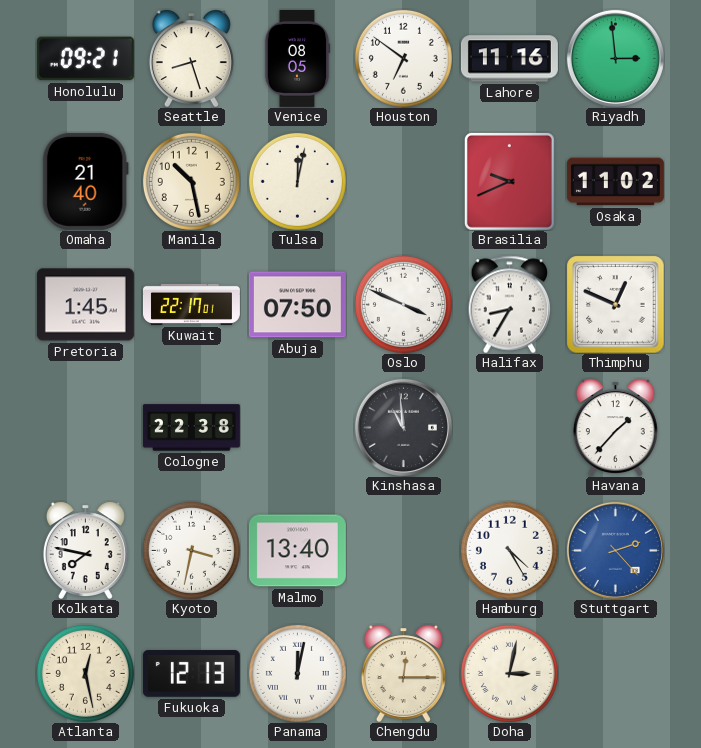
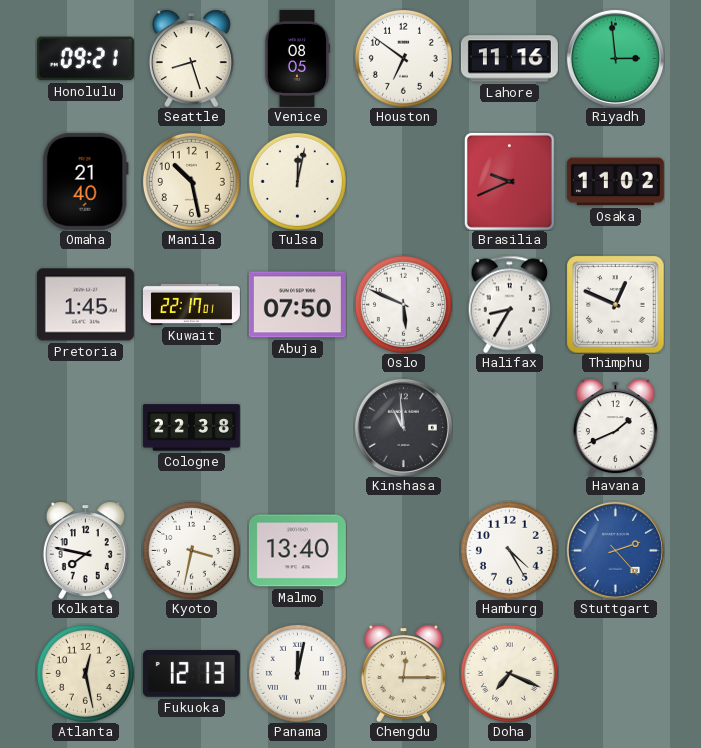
Oslo: 3:49 -> 5:49
Havana: 1:37 -> 1:41
Doha: 3:02 -> 7:19
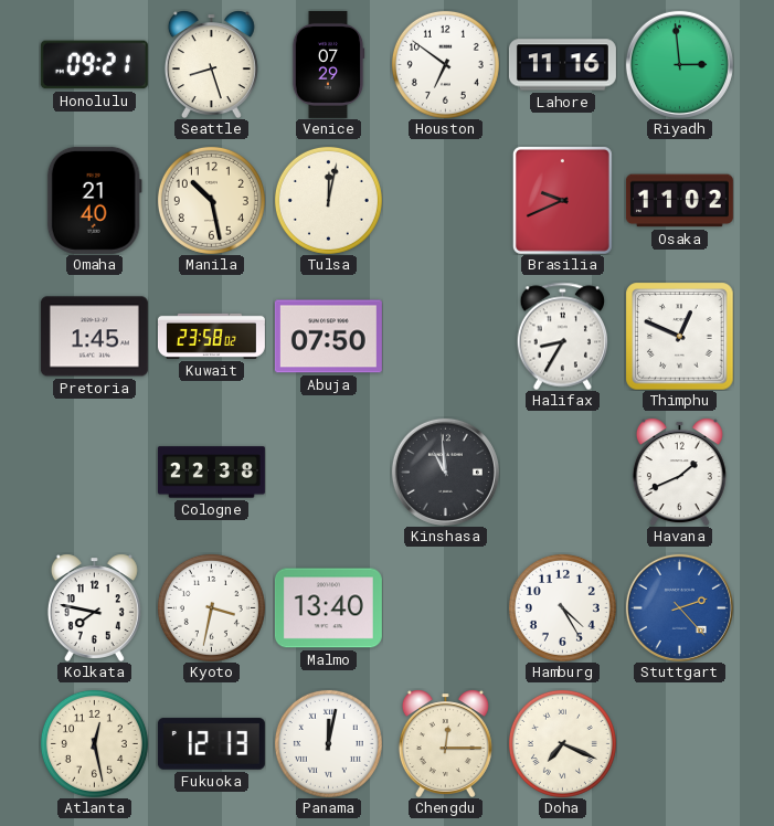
Venice: 08:05 -> 07:29
Kuwait: 22:17 -> 23:58
Oslo: 5:49 -> none
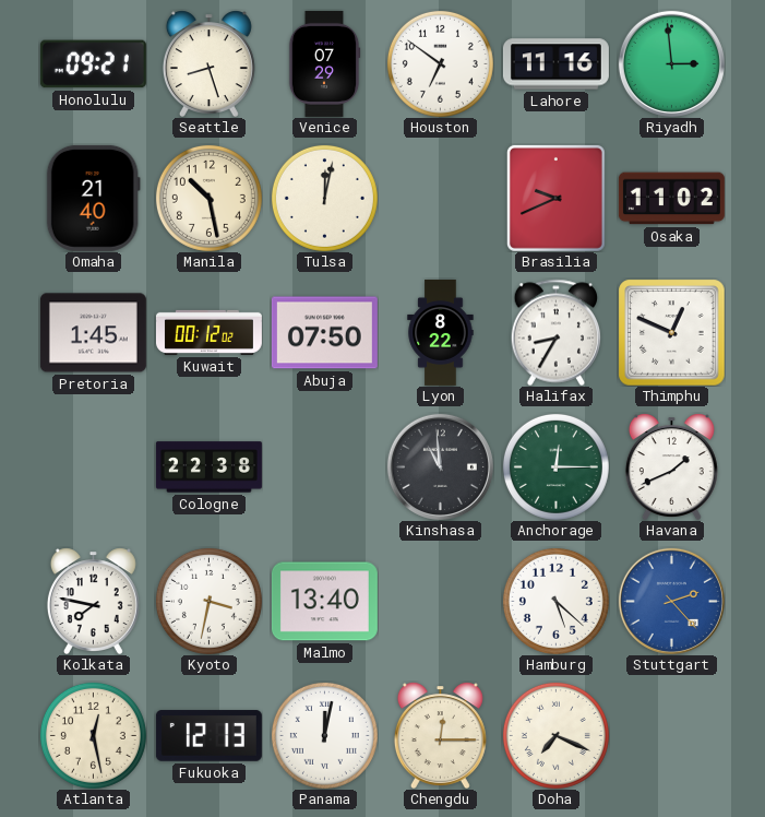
Kuwait: 23:58 -> 00:12
Lyon: none -> 8:22
Anchorage: none -> 12:15
Hamburg: 4:25 -> 5:22
